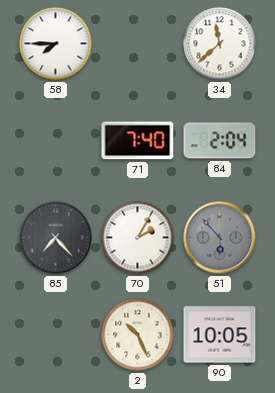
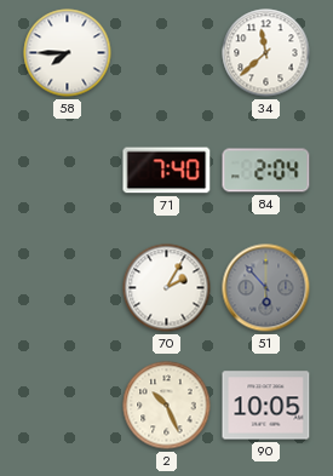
85: 7:23 -> none
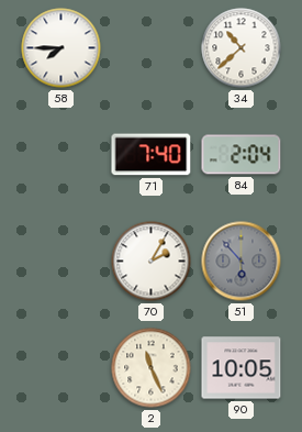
34: 11:38 -> 10:38
2: 10:26 -> 11:26
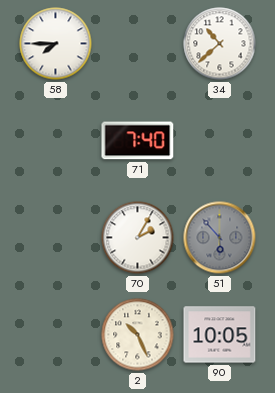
84: 2:04 -> none
2: 11:26 -> 10:26
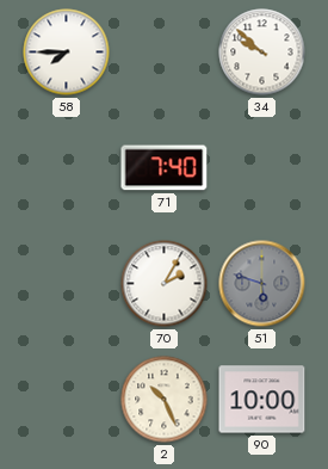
34: 10:38 -> 9:52
51: 5:53 -> 5:48
90: 10:05 -> 10:00
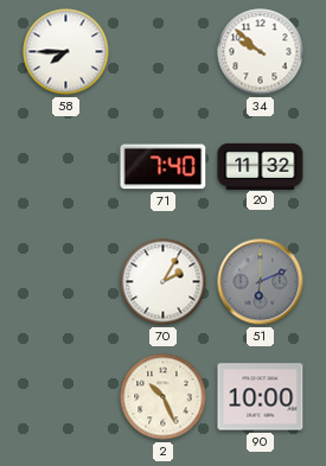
20: none -> 11:32
51: 5:48 -> 6:11
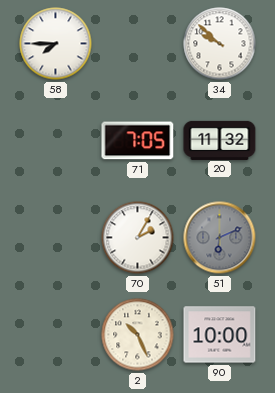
71: 7:40 -> 7:05
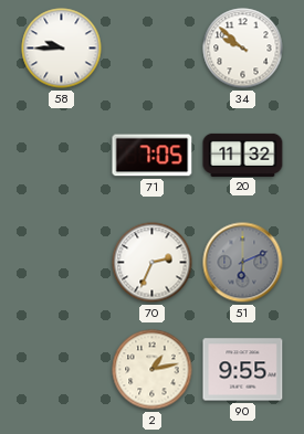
58: 7:45 -> 9:45
70: 2:05 -> 2:34
2: 10:26 -> 1:13
90: 10:00 -> 9:55
